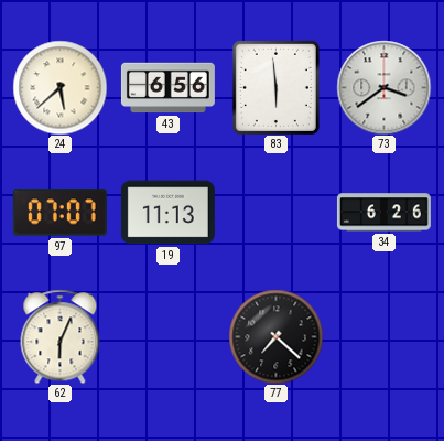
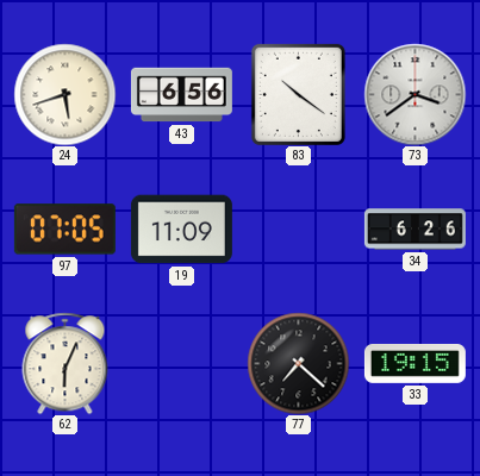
24: 5:38 -> 5:42
83: 5:59 -> 10:21
97: 07:07 -> 07:05
19: 11:13 -> 11:09
33: none -> 19:15
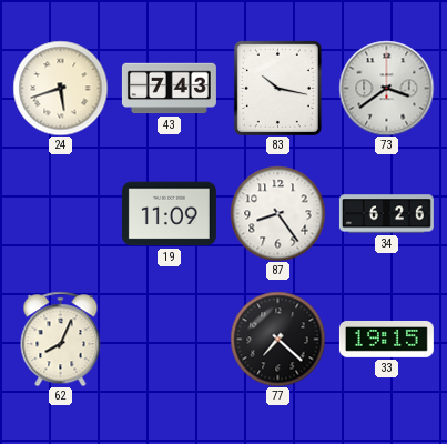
43: 6:56 -> 7:43
83: 10:21 -> 10:17
97: 07:05 -> none
87: none -> 8:24
62: 6:04 -> 8:04
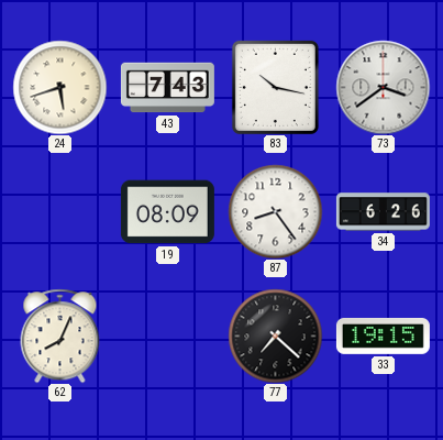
19: 11:09 -> 08:09
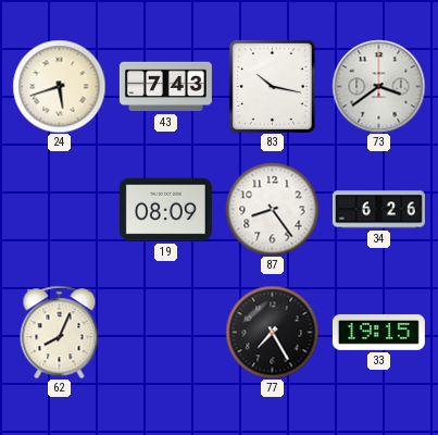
77: 7:22 -> 7:25
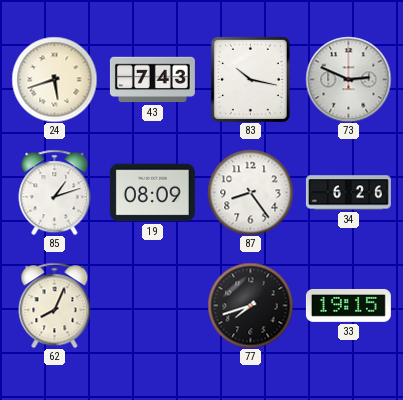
73: 3:39 -> 2:49
85: none -> 1:12
77: 7:25 -> 7:42
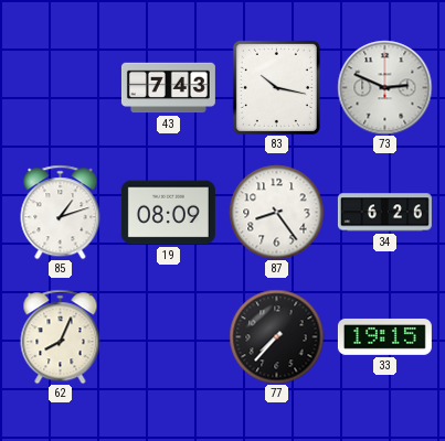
24: 5:42 -> none
77: 7:42 -> 7:37
